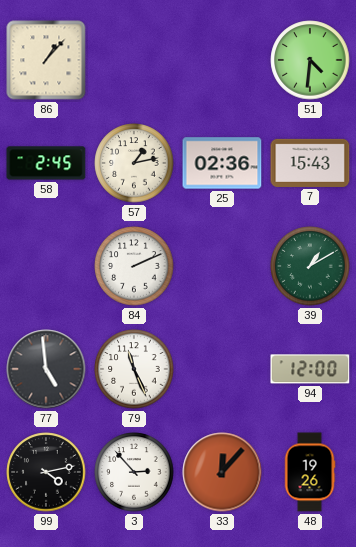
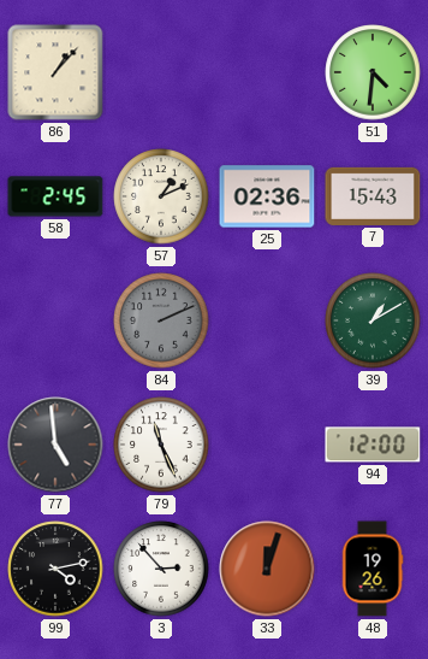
57: 1:13 -> 1:11
84 dial: white -> grey
33: 12:07 -> 12:03
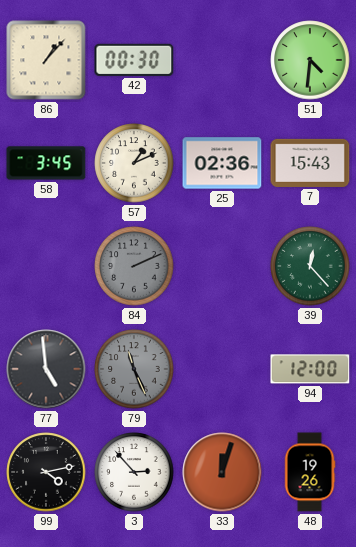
42: none -> 00:30
58: 2:45 -> 3:45
39: 1:10 -> 12:23
79 dial: white -> grey
